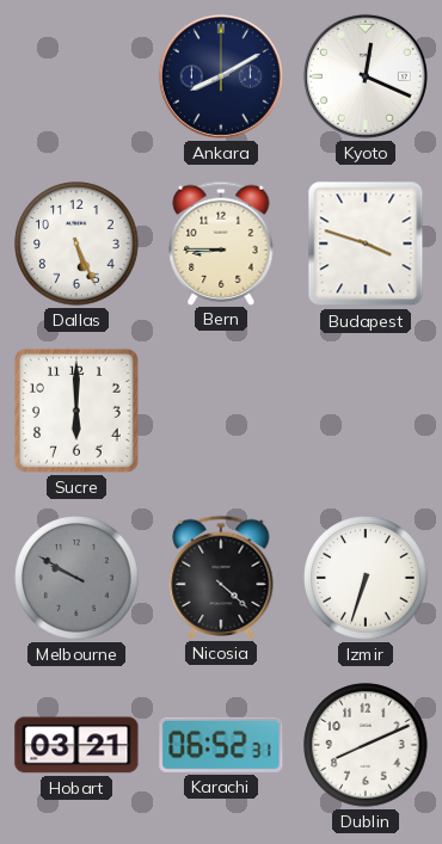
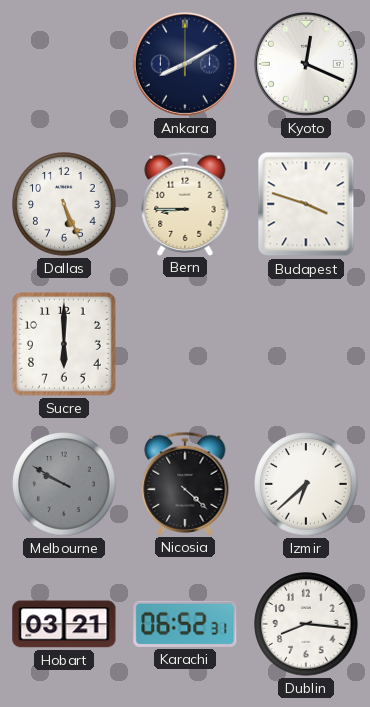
Izmir: 6:33 -> 6:38
Dublin: 8:11 -> 8:16
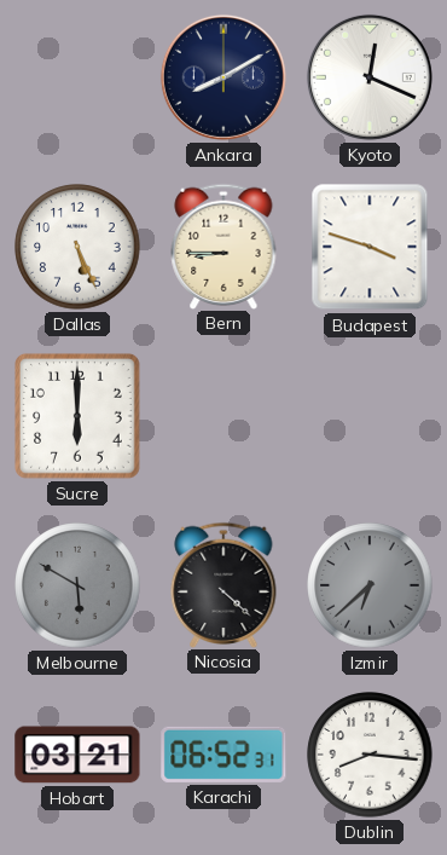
Melbourne: 9:50 -> 5:50
Izmir dial: white -> grey
